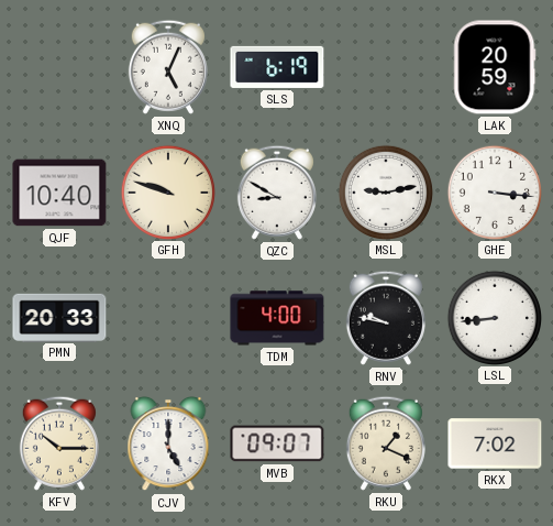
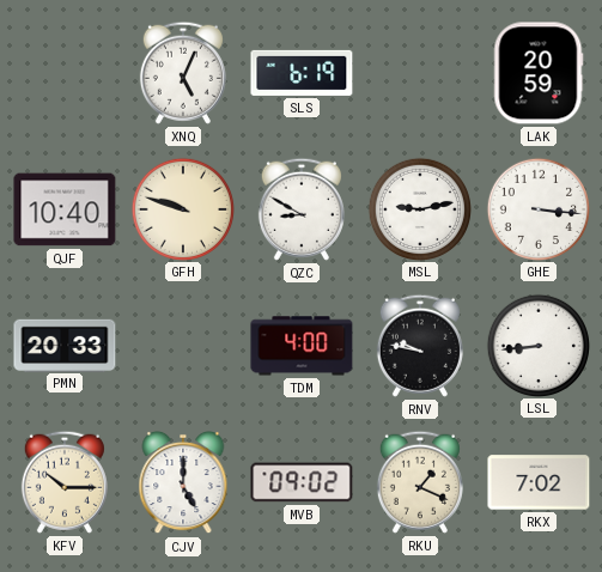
MVB: 09:07 -> 09:02
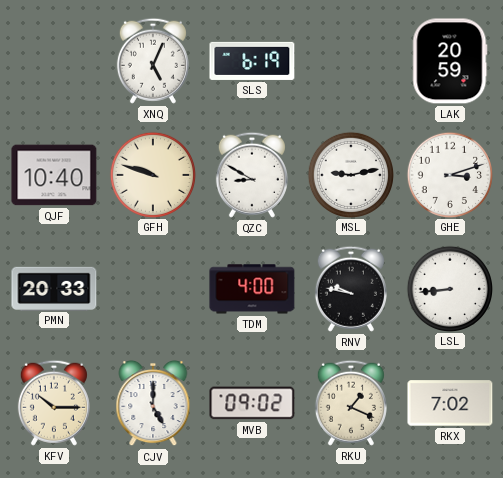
GHE: 3:16 -> 3:12
